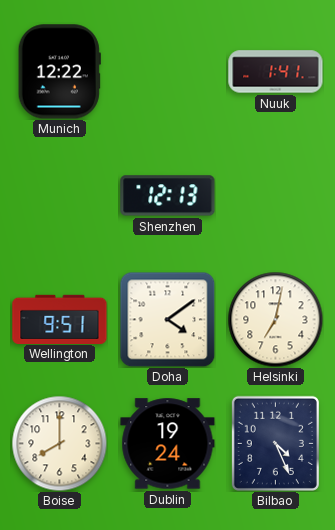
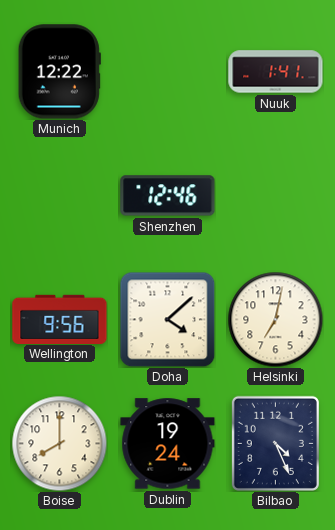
Shenzhen: 12:13 -> 12:46
Wellington: 9:51 -> 9:56
Doha: 4:09 -> 4:08
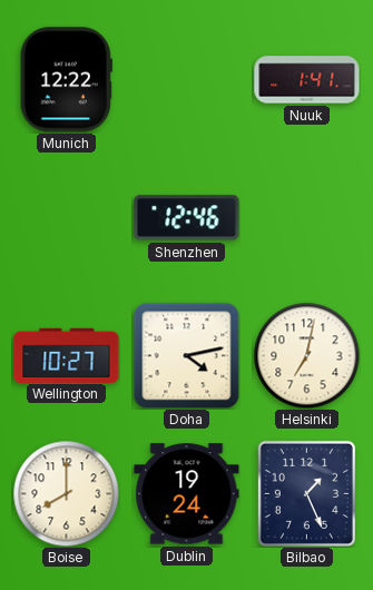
Wellington: 9:56 -> 10:27
Doha: 4:08 -> 4:13
Bilbao: 4:26 -> 1:26
